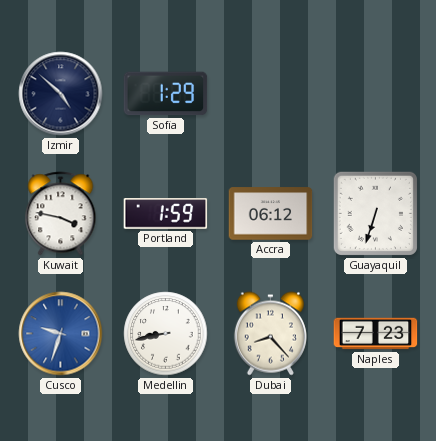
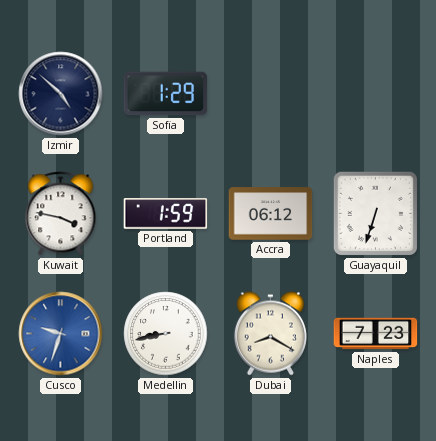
Dubai: 8:23 -> 8:20
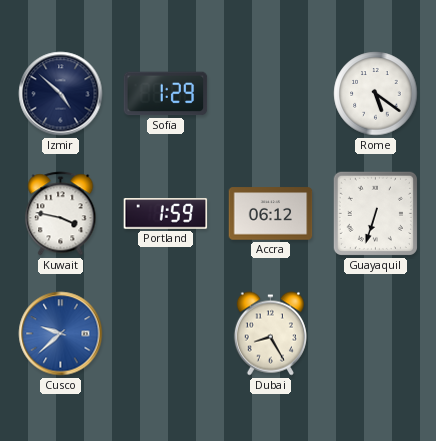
Rome: none -> 5:21
Cusco: 9:33 -> 9:38
Medellin: 8:43 -> none
Dubai: 8:20 -> 8:25
Naples: 7:23 -> none
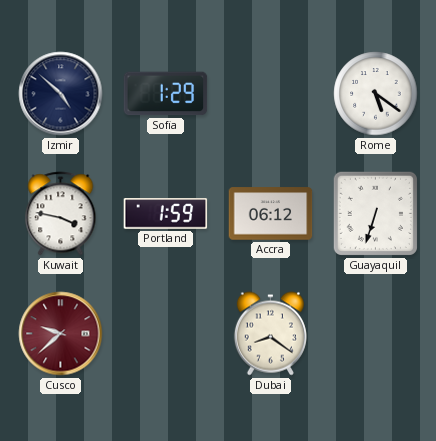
Cusco dial: blue -> burgundy
Dubai: 8:25 -> 8:21
